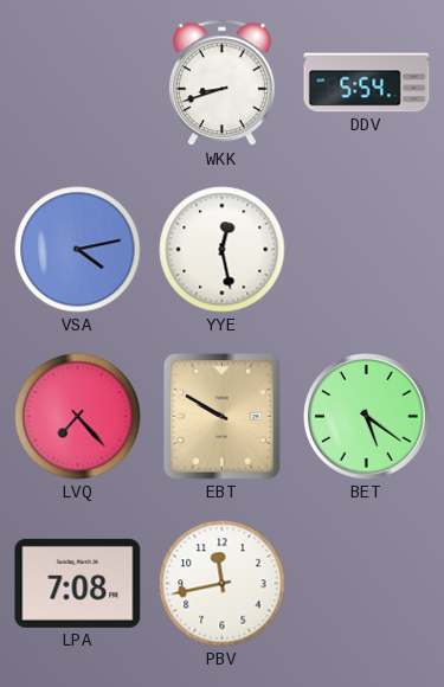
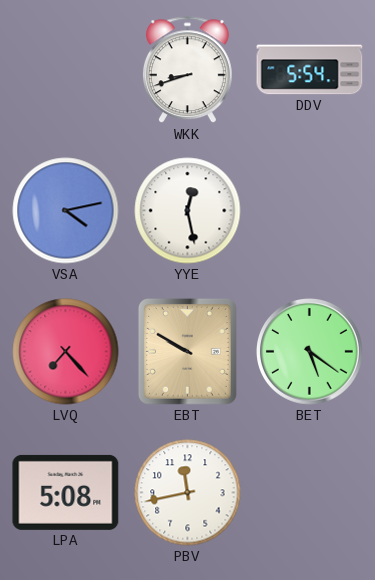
LPA: 7:08 -> 5:08
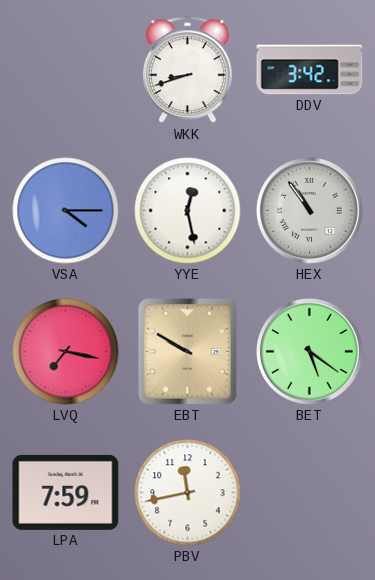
DDV: 5:54 -> 3:42
VSA: 4:13 -> 4:15
HEX: none -> 10:54
LVQ: 7:23 -> 7:17
LPA: 5:08 -> 7:59
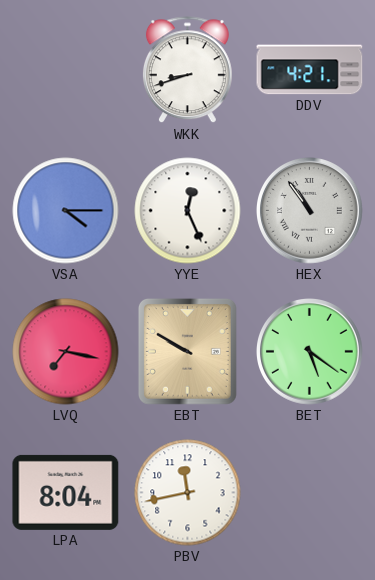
DDV: 3:42 -> 4:21
YYE: 12:28 -> 12:26
LPA: 7:59 -> 8:04
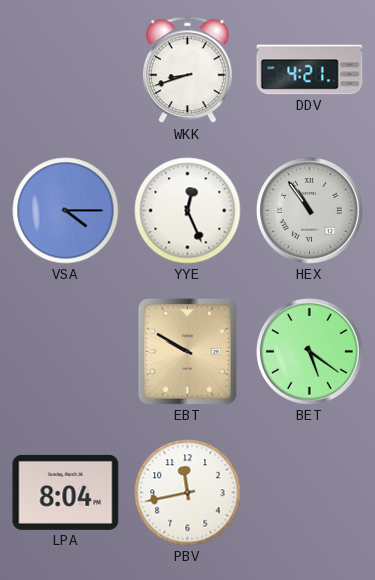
LVQ: 7:17 -> none
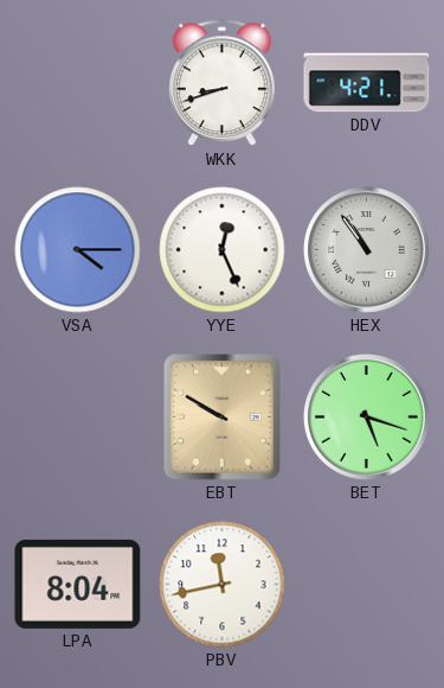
BET: 5:21 -> 5:18
